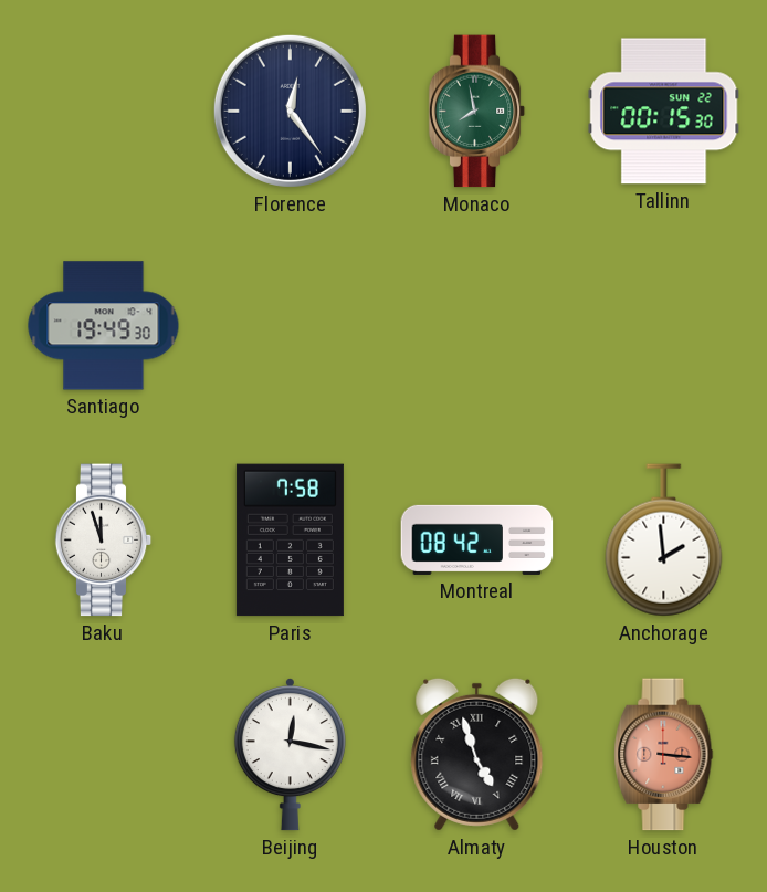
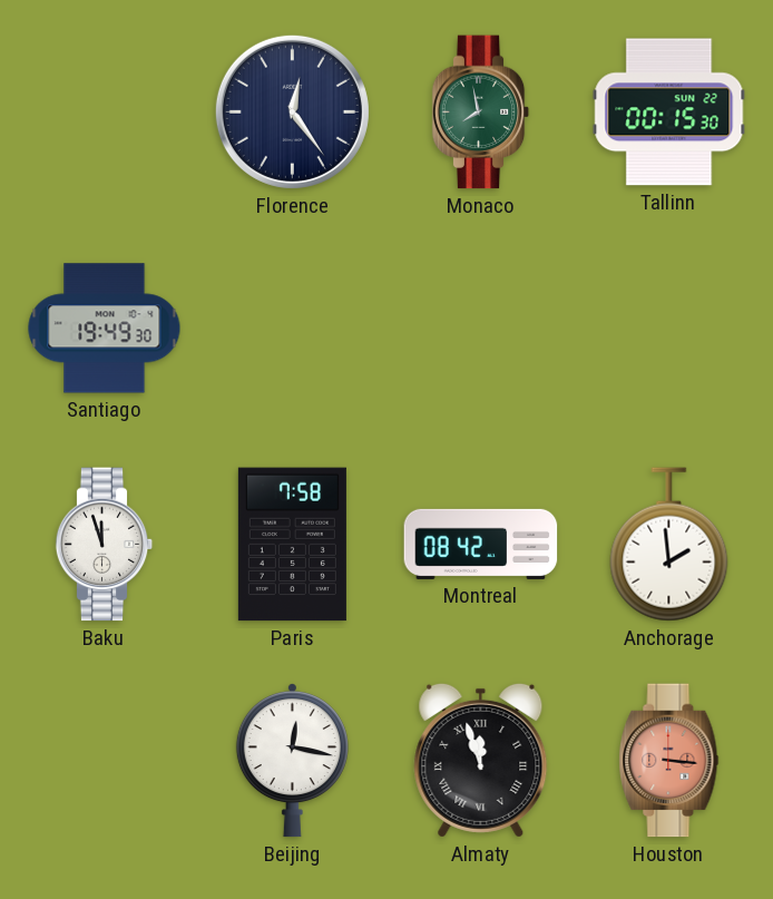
Almaty: 4:57 -> 11:57
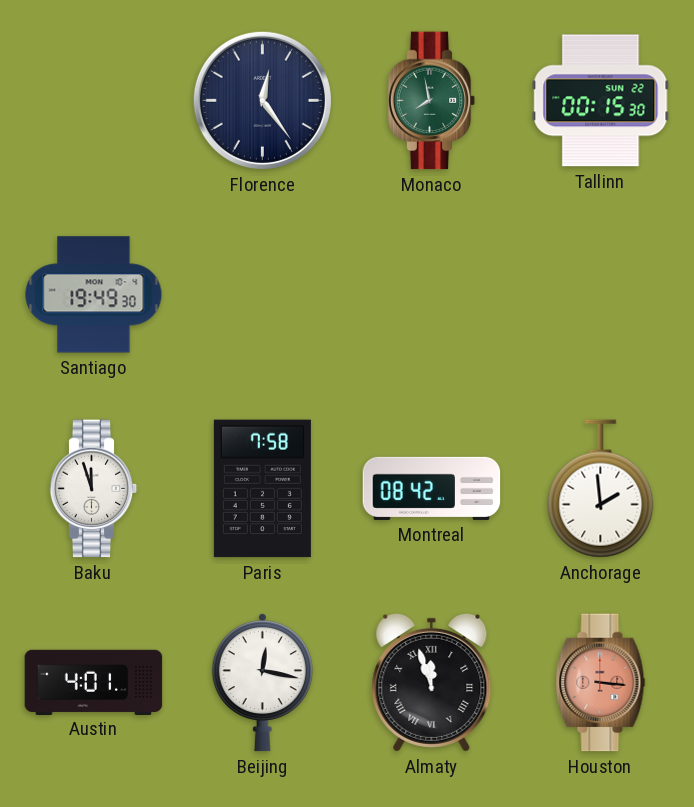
Austin: none -> 4:01
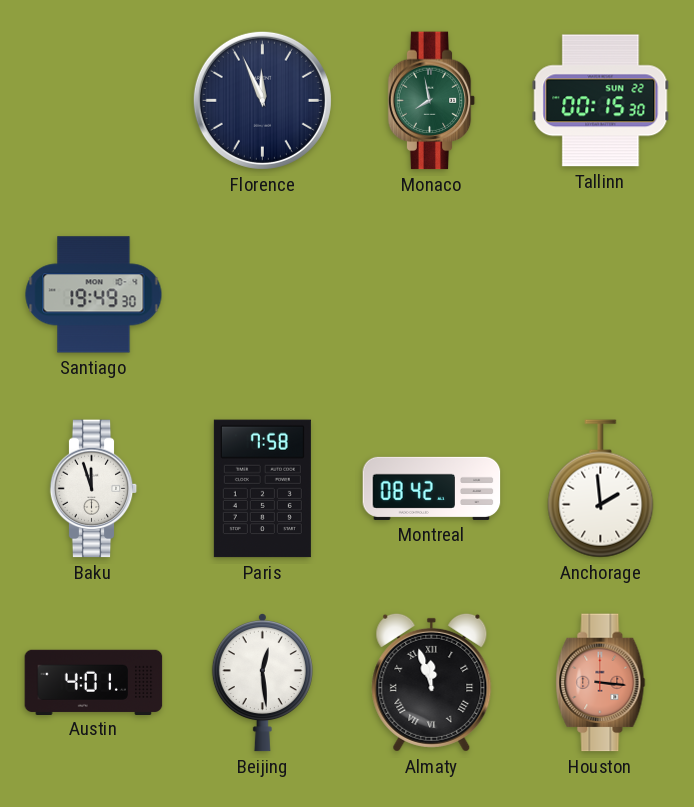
Florence: 12:24 -> 11:56
Beijing: 12:17 -> 12:29
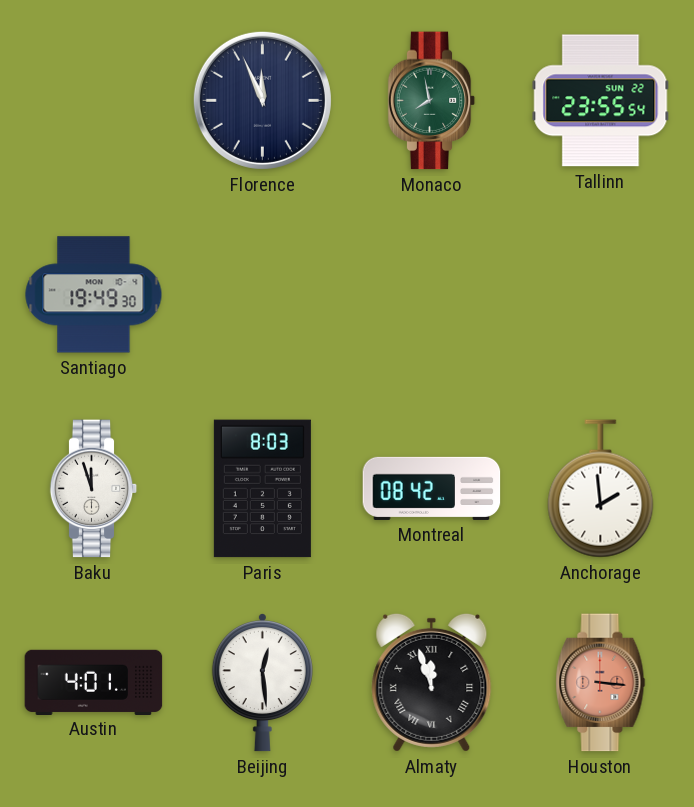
Tallinn: 00:15 -> 23:55
Paris: 7:58 -> 8:03
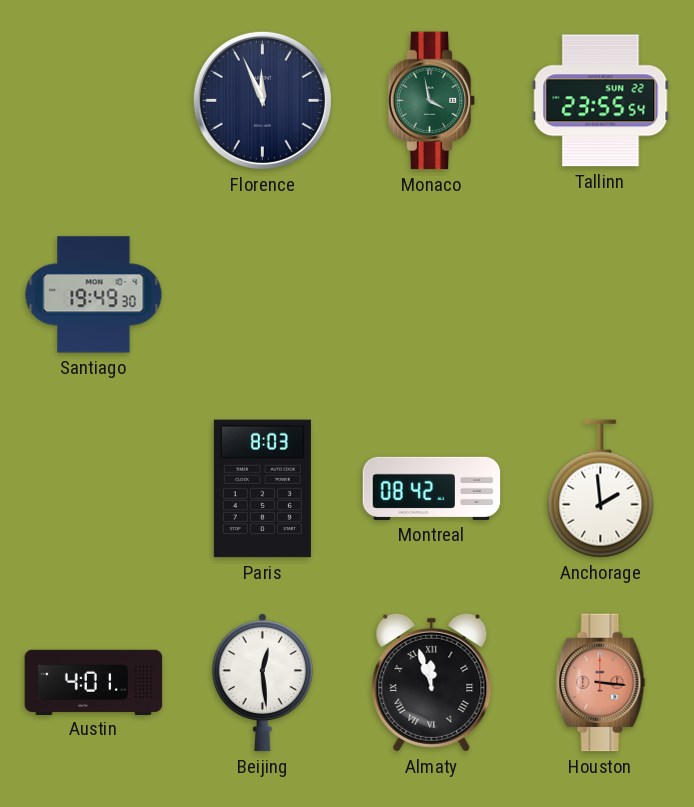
Monaco: 7:58 -> 3:58
Baku: 11:57 -> none
